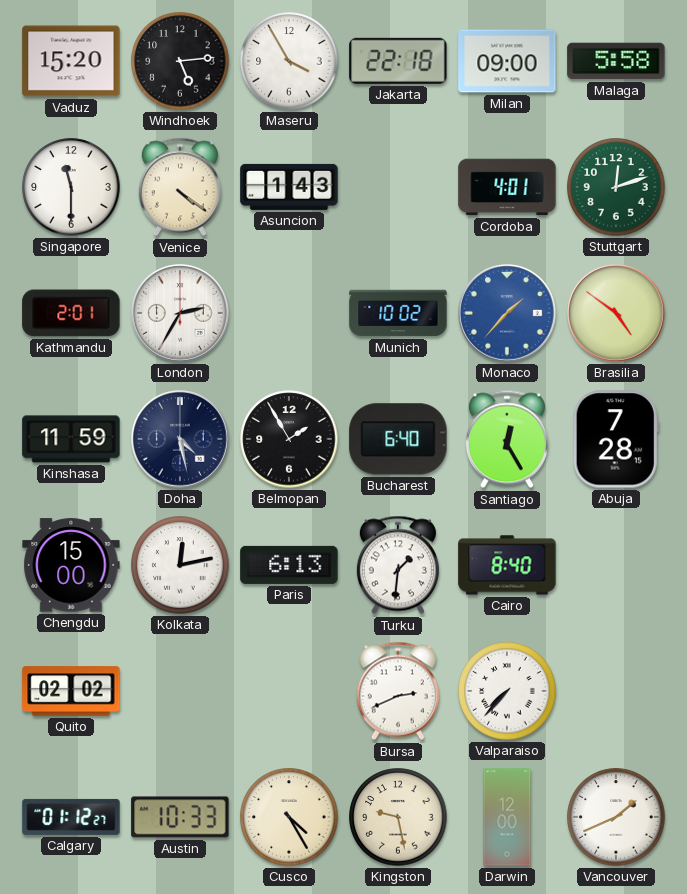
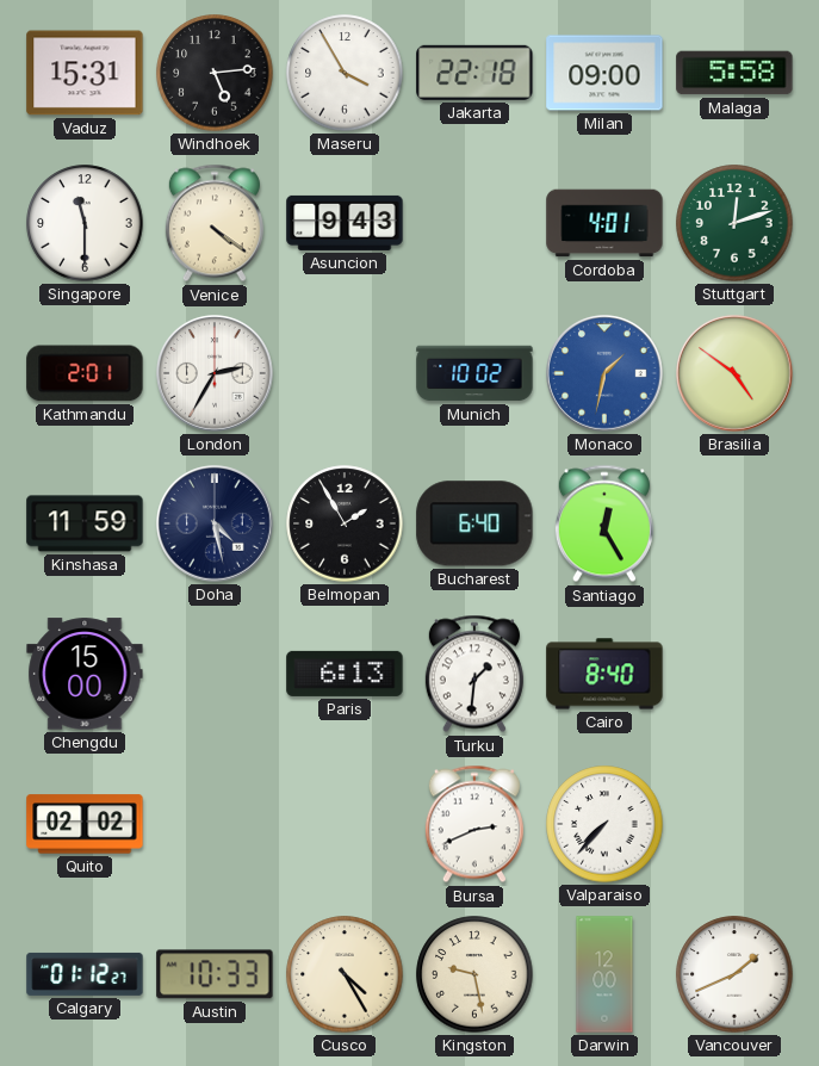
Vaduz: 15:20 -> 15:31
Asuncion: 1:43 -> 9:43
Monaco: 1:37 -> 1:32
Abuja: 7:28 -> none
Kolkata: 12:13 -> none
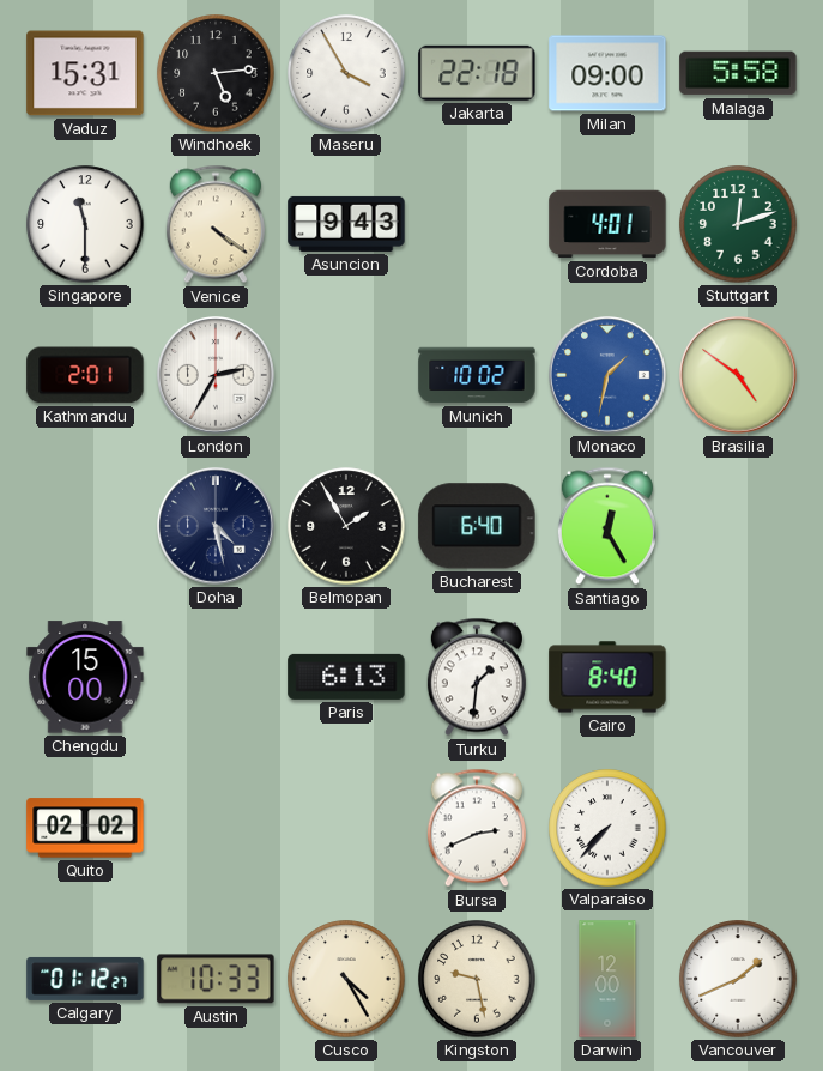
Kinshasa: 11:59 -> none
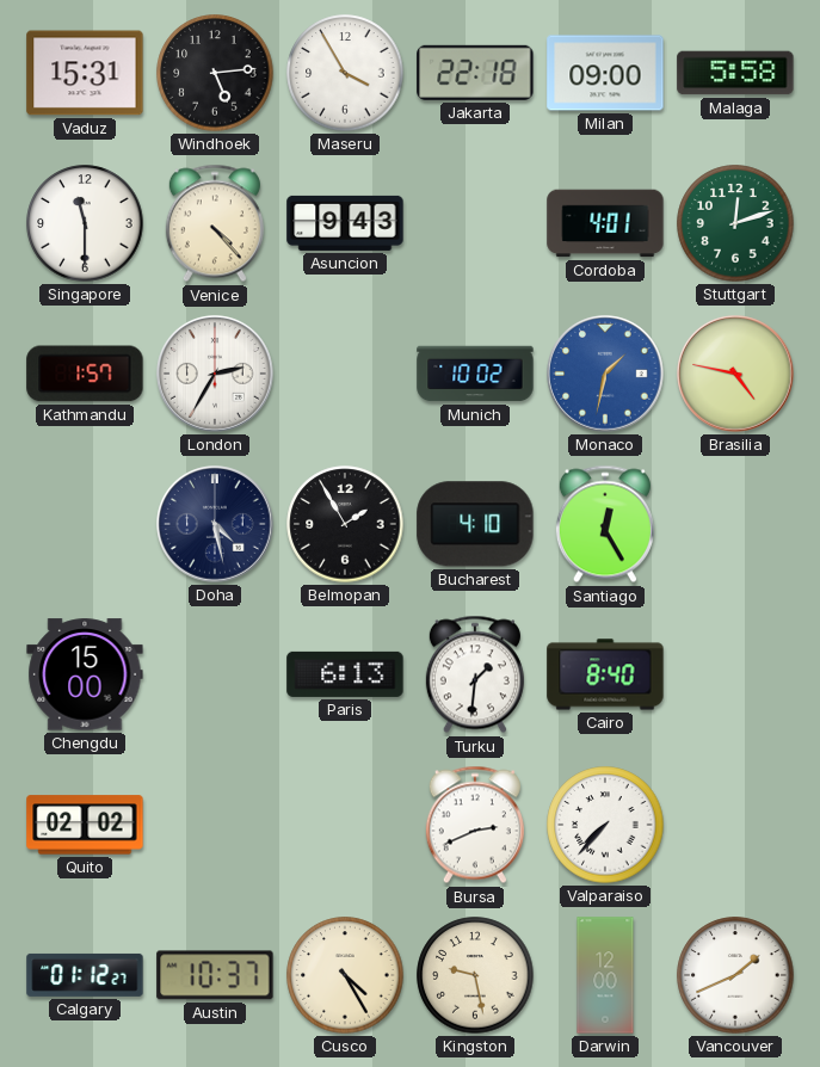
Venice: 4:21 -> 4:23
Kathmandu: 2:01 -> 1:57
Brasilia: 4:51 -> 4:47
Bucharest: 6:40 -> 4:10
Austin: 10:33 -> 10:37
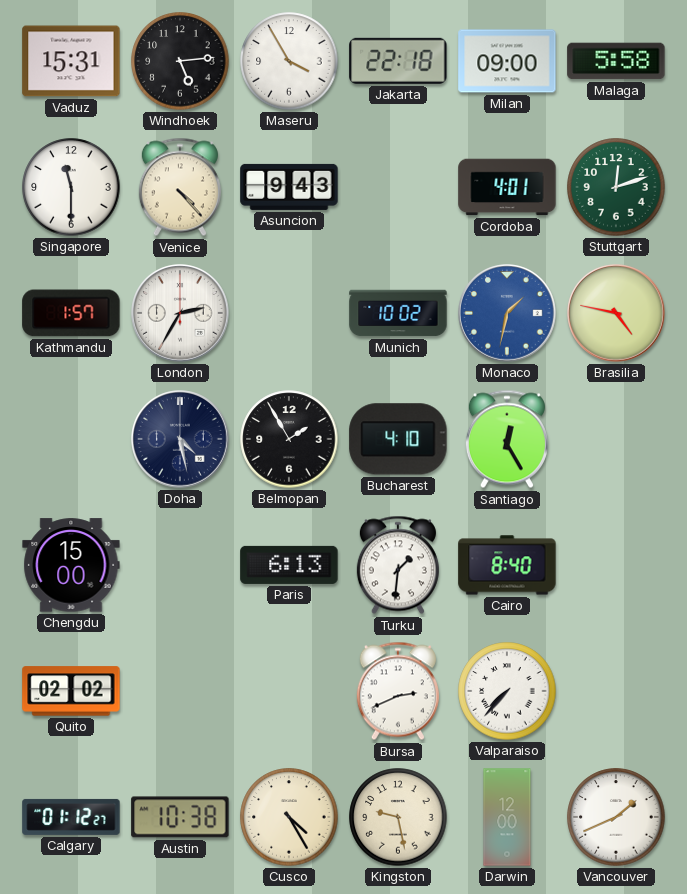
Austin: 10:37 -> 10:38
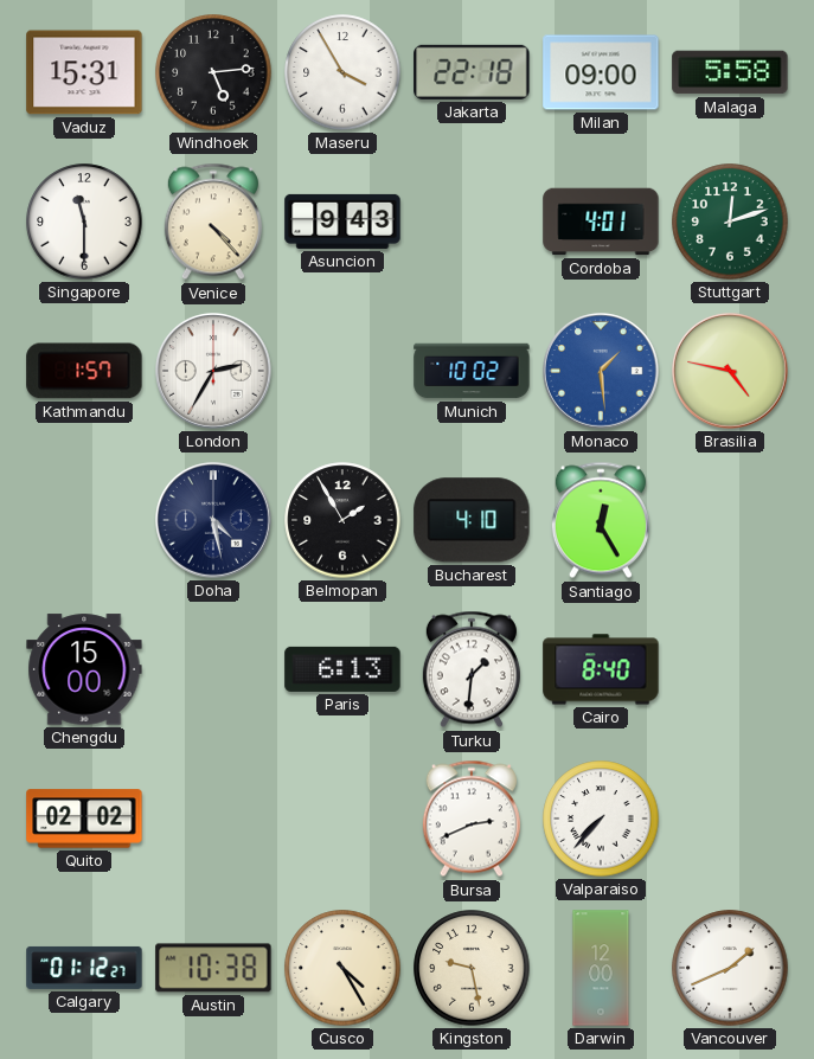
Monaco: 1:32 -> 1:29
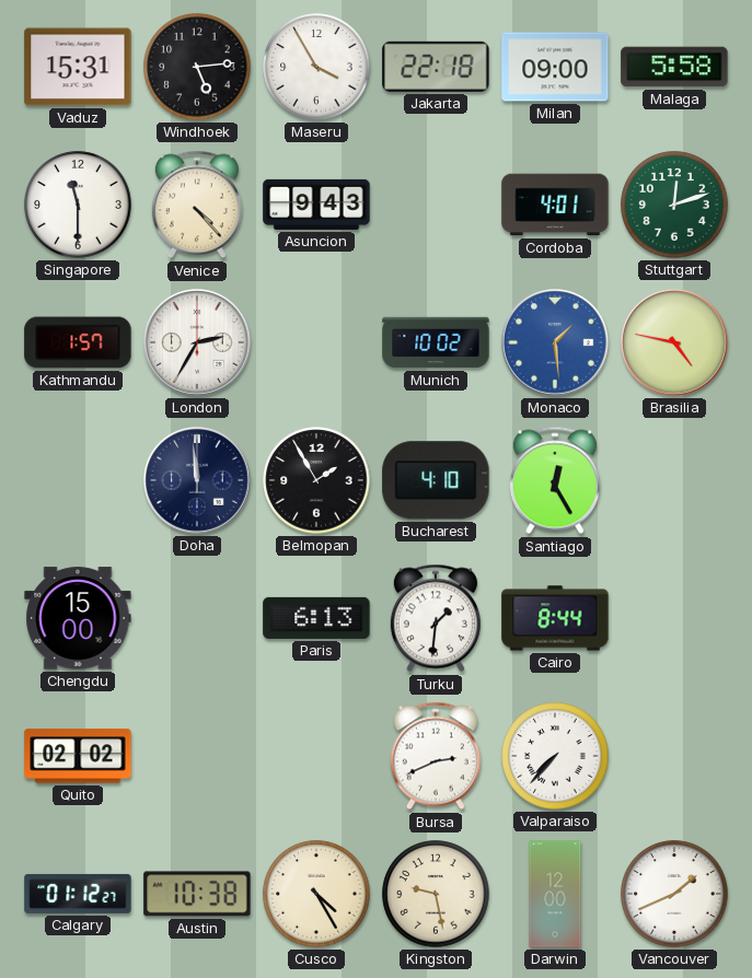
Doha: 4:28 -> 11:59
Cairo: 8:40 -> 8:44
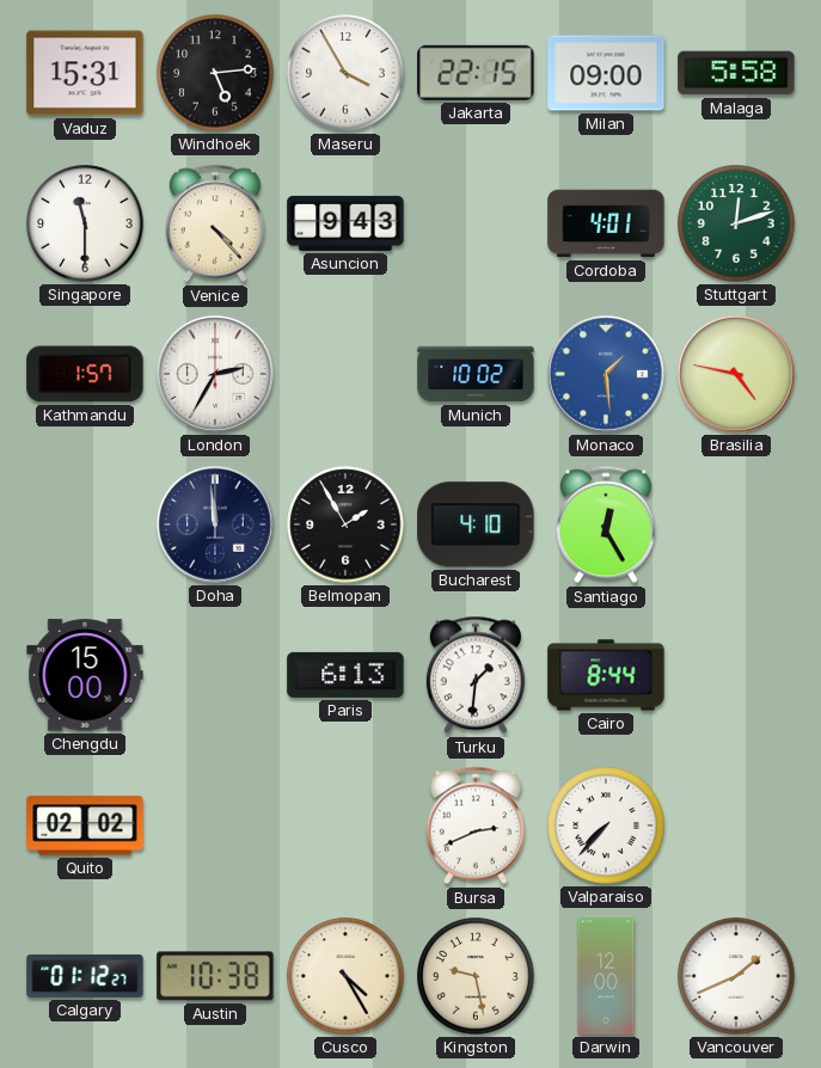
Jakarta: 22:18 -> 22:15
